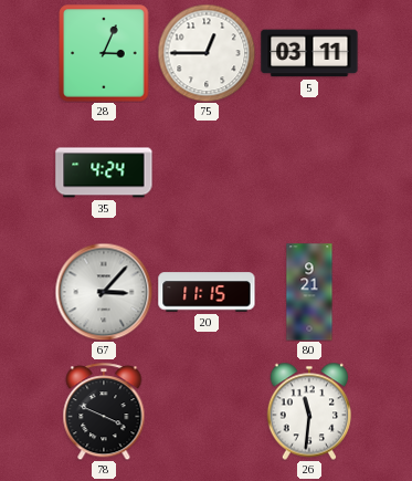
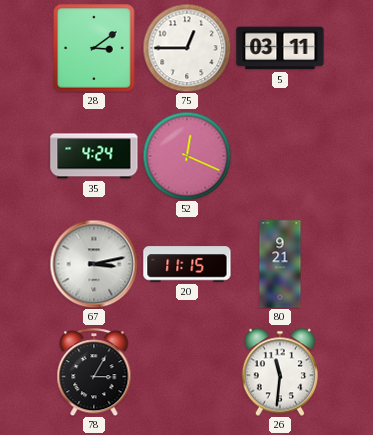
28: 3:04 -> 3:09
52: none -> 12:19
67: 3:07 -> 3:13
78: 3:49 -> 3:05
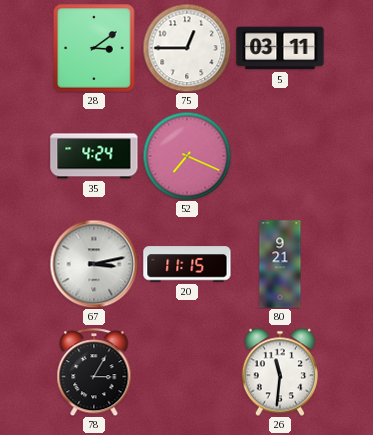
52: 12:19 -> 7:19
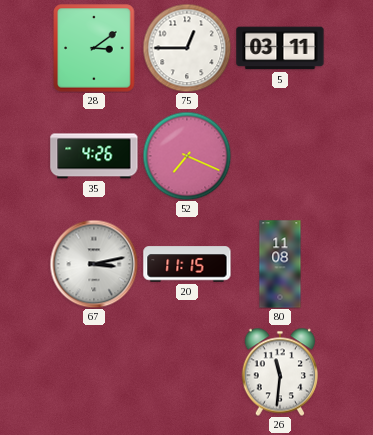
35: 4:24 -> 4:26
80: 9:21 -> 11:08
78: 3:05 -> none
